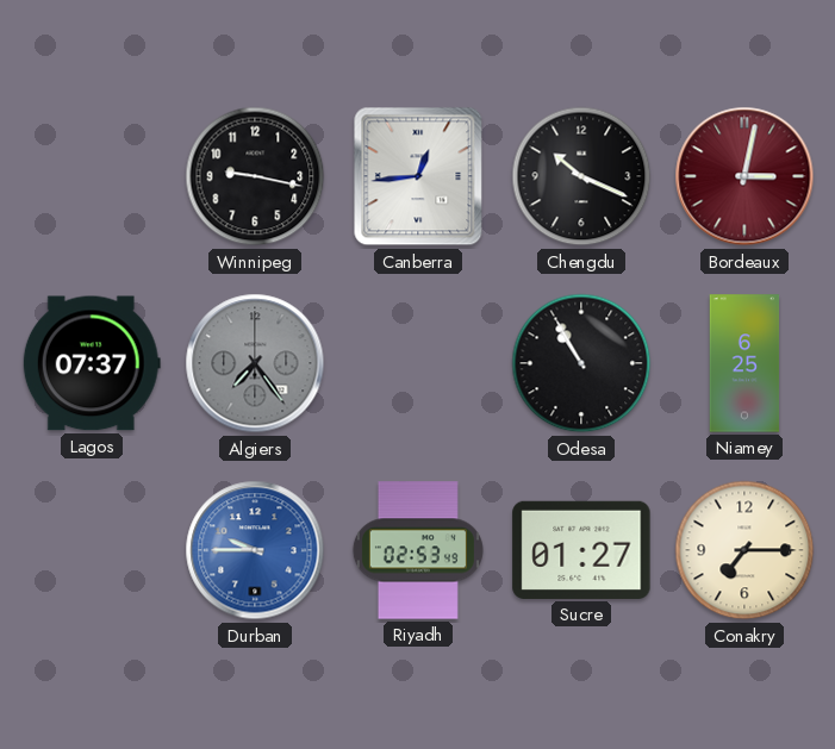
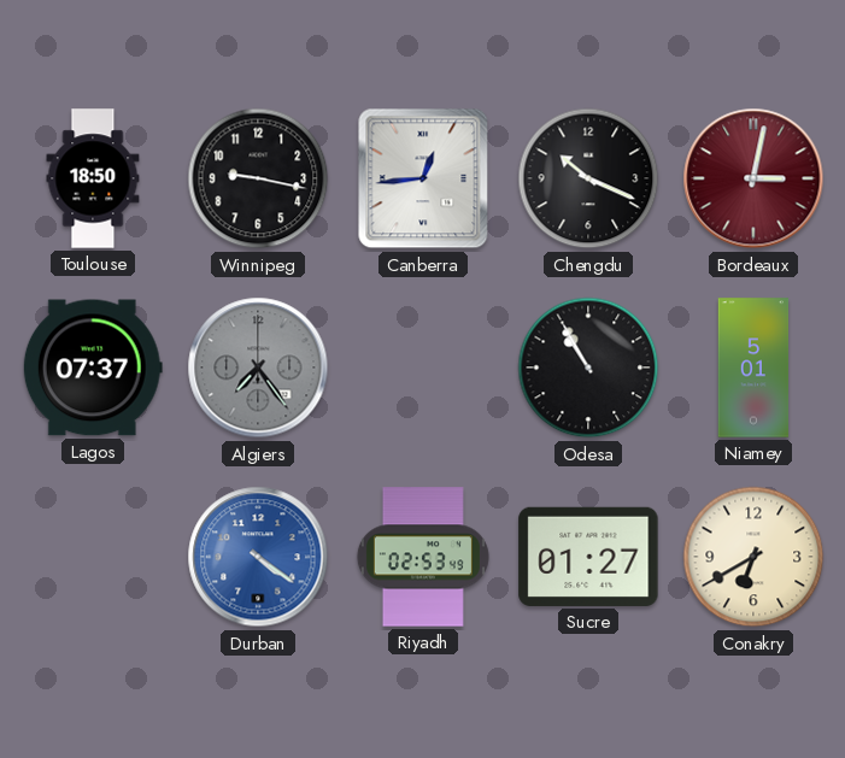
Toulouse: none -> 18:50
Niamey: 6:25 -> 5:01
Durban: 9:45 -> 4:21
Conakry: 7:15 -> 6:40
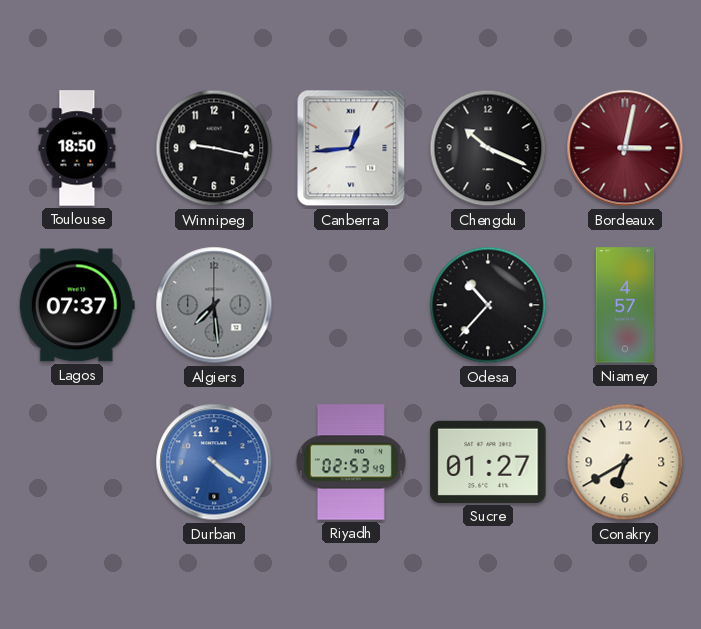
Algiers: 7:24 -> 7:29
Odesa: 10:55 -> 10:37
Niamey: 5:01 -> 4:57
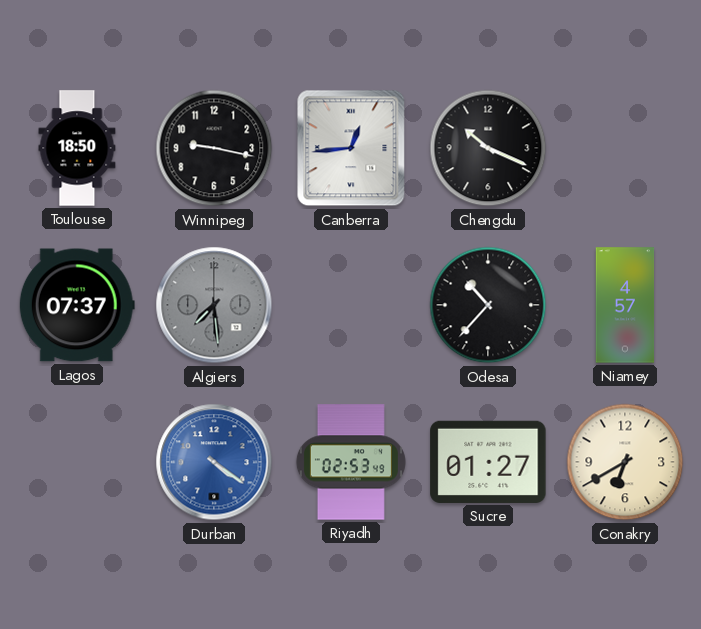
Bordeaux: 3:02 -> none
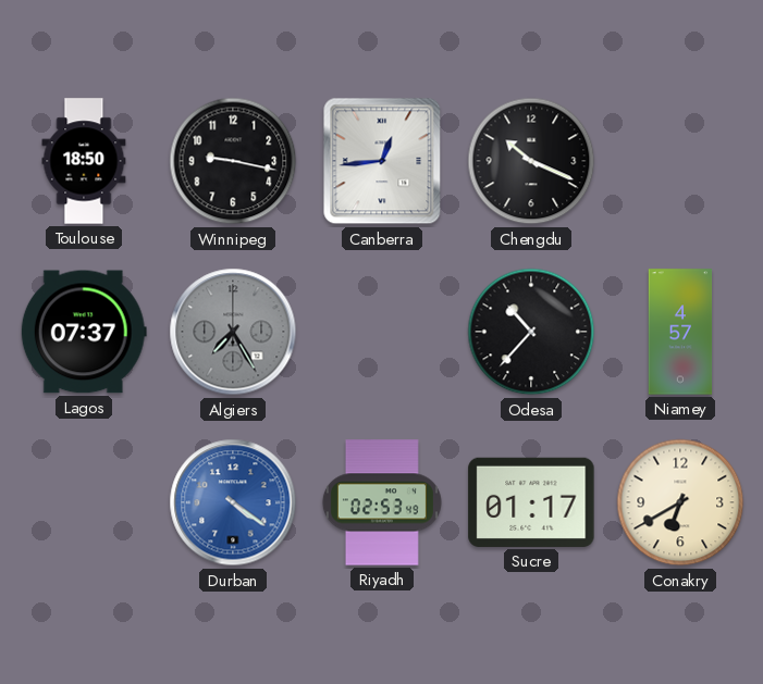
Algiers: 7:29 -> 7:25
Sucre: 01:27 -> 01:17
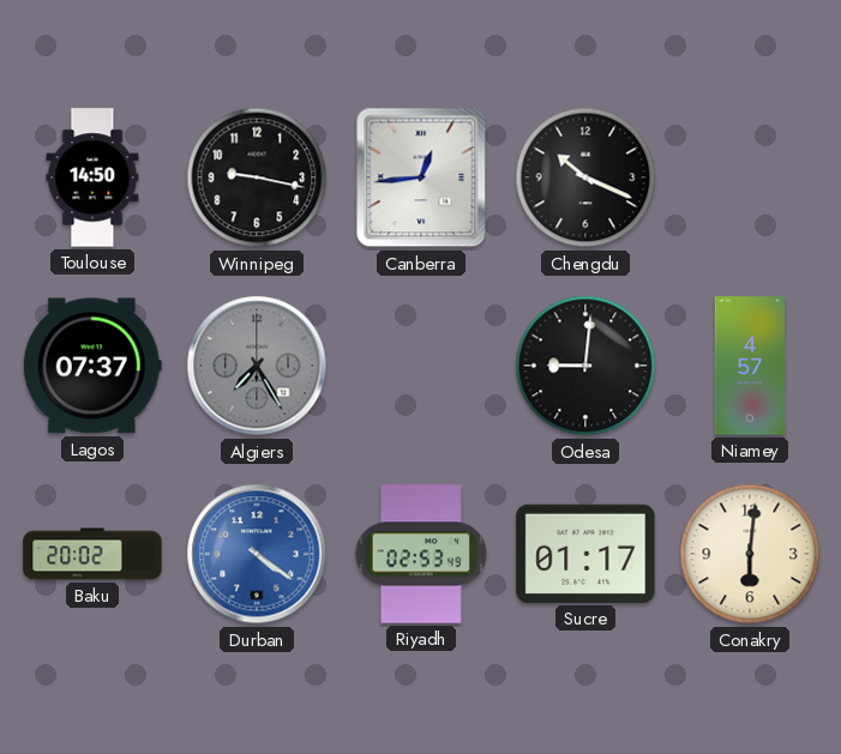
Toulouse: 18:50 -> 14:50
Odesa: 10:37 -> 9:01
Baku: none -> 20:02
Conakry: 6:40 -> 6:01
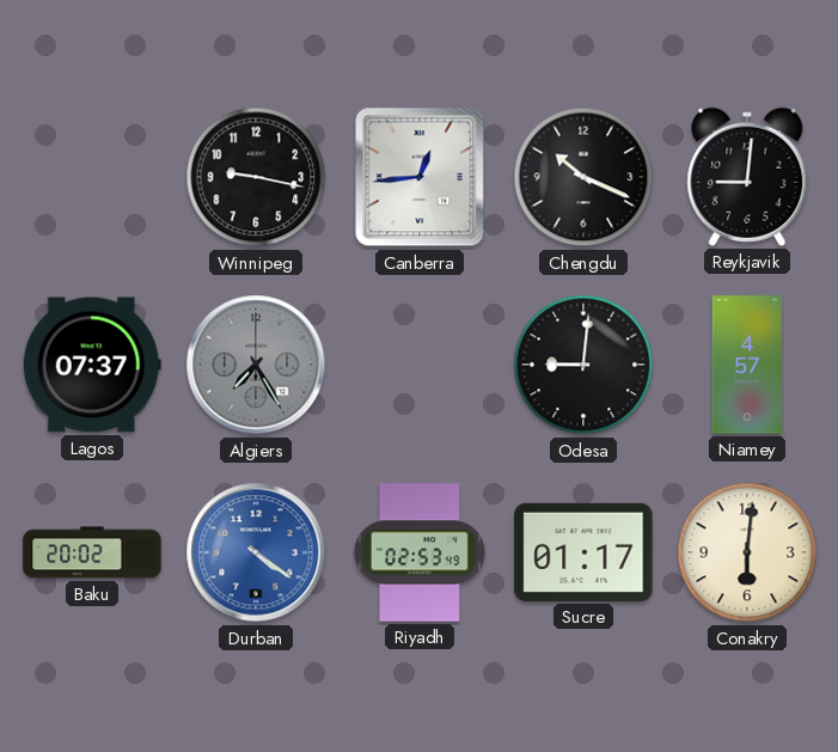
Toulouse: 14:50 -> none
Reykjavik: none -> 9:01
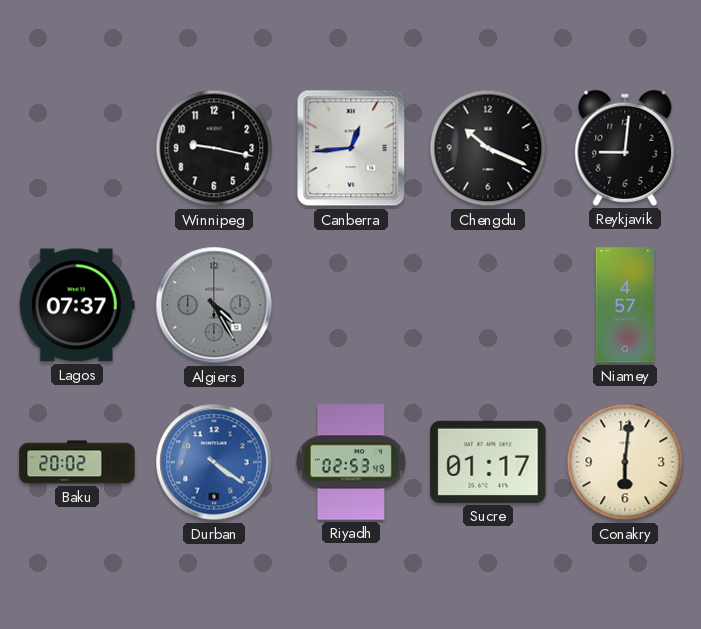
Algiers: 7:25 -> 4:25
Odesa: 9:01 -> none
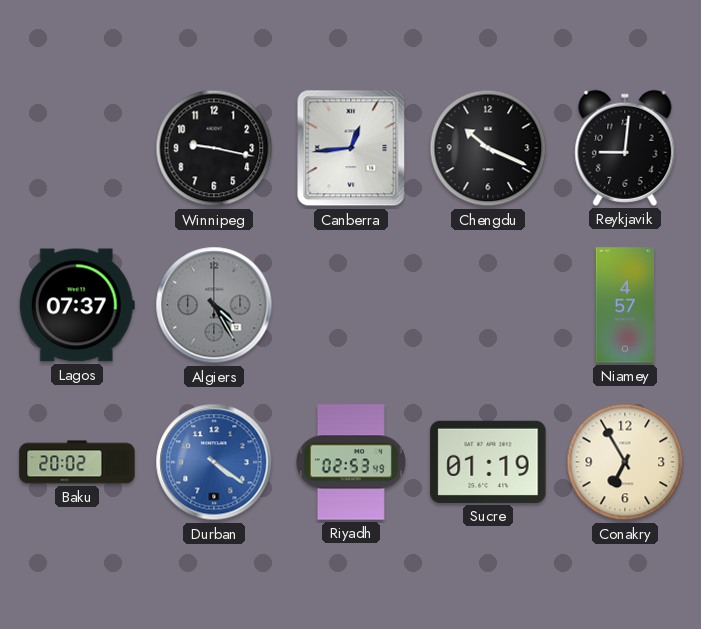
Sucre: 01:17 -> 01:19
Conakry: 6:01 -> 6:55
